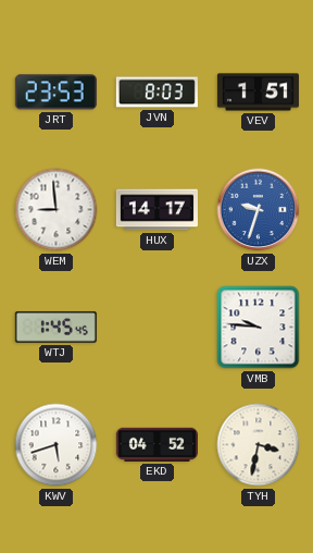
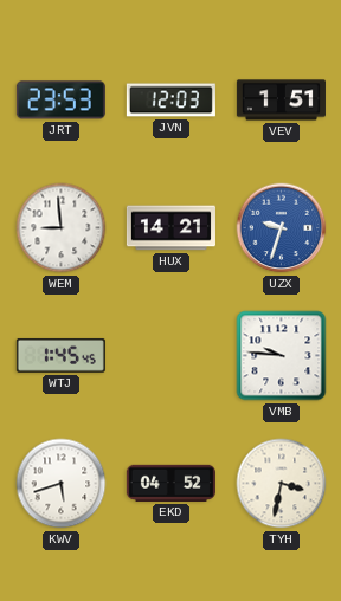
JVN: 8:03 -> 12:03
HUX: 14:17 -> 14:21
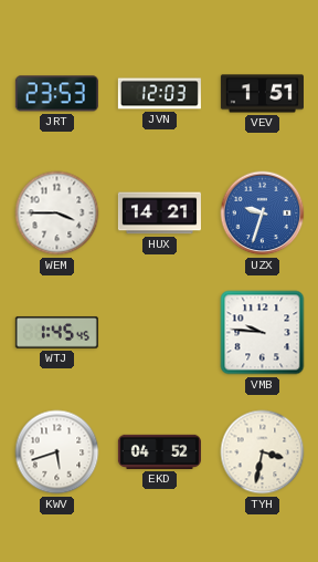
WEM: 8:59 -> 3:45
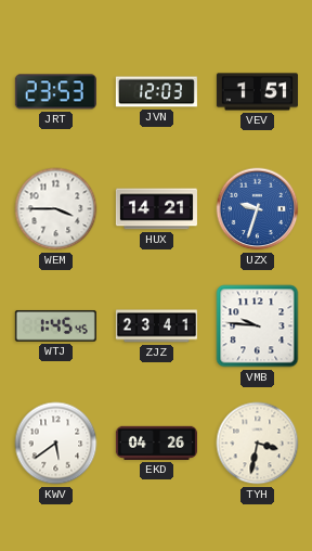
ZJZ: none -> 23:41
KWV: 5:42 -> 5:39
EKD: 04:52 -> 04:26
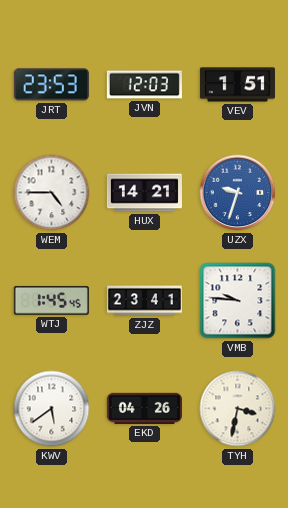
WEM: 3:45 -> 4:45
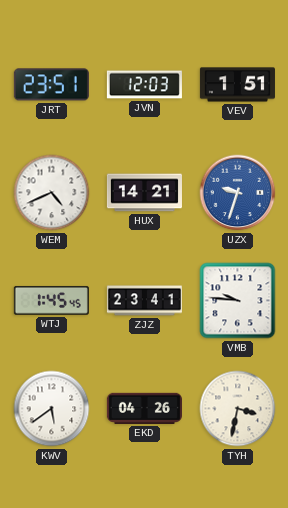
JRT: 23:53 -> 23:51
WEM: 4:45 -> 4:41
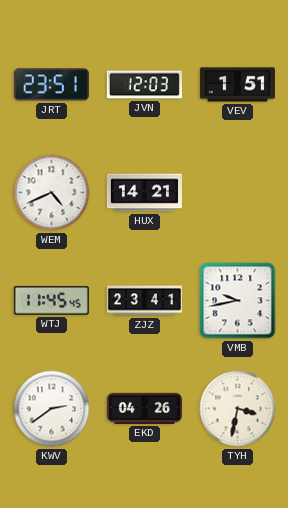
UZX: 9:33 -> none
WTJ: 1:45 -> 11:45
VMB: 9:46 -> 9:43
KWV: 5:39 -> 2:39
